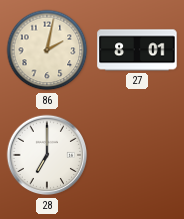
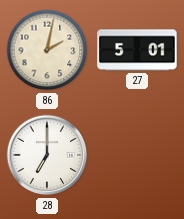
27: 8:01 -> 5:01
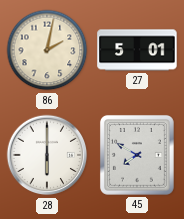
28: 7:00 -> 6:00
45: none -> 7:50
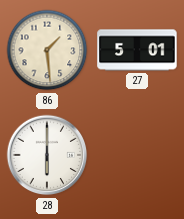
86: 2:02 -> 1:29
45: 7:50 -> none
